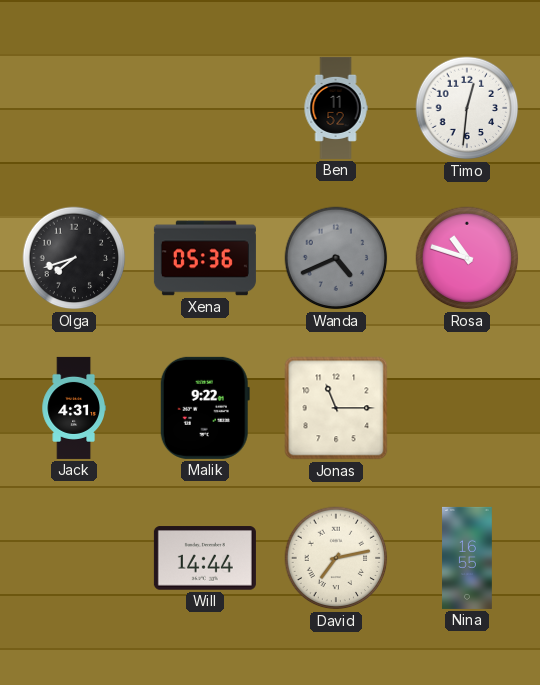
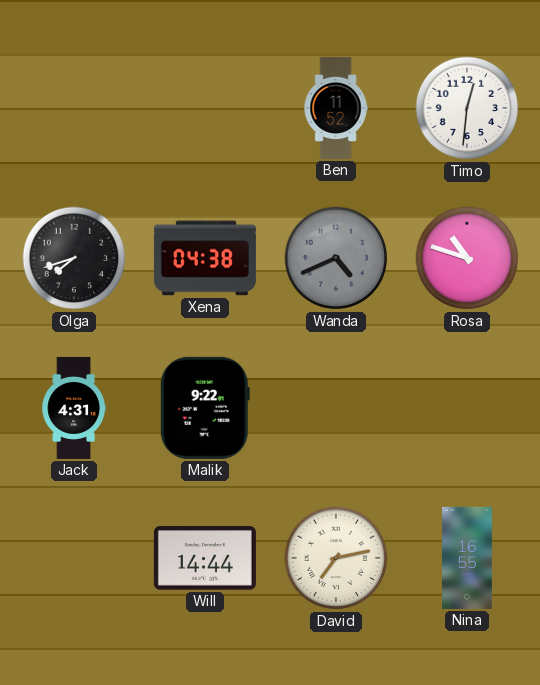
Xena: 05:36 -> 04:38
Jonas: 11:15 -> none
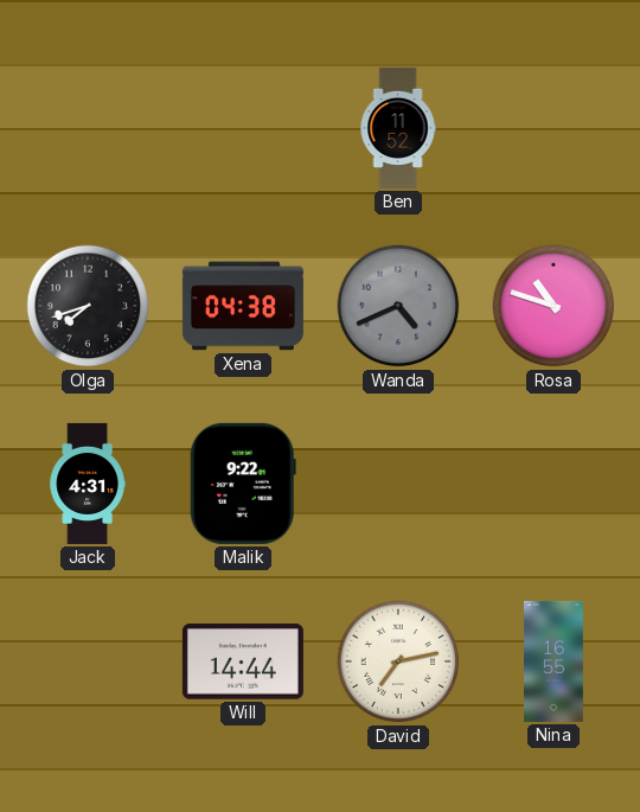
Timo: 12:31 -> none
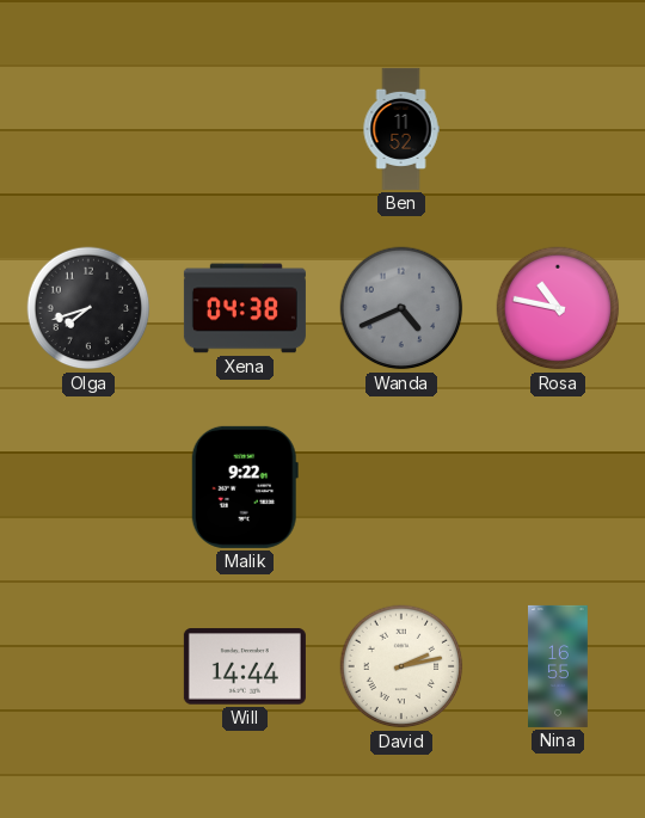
Rosa: 10:48 -> 10:47
Jack: 4:31 -> none
David: 7:13 -> 2:13
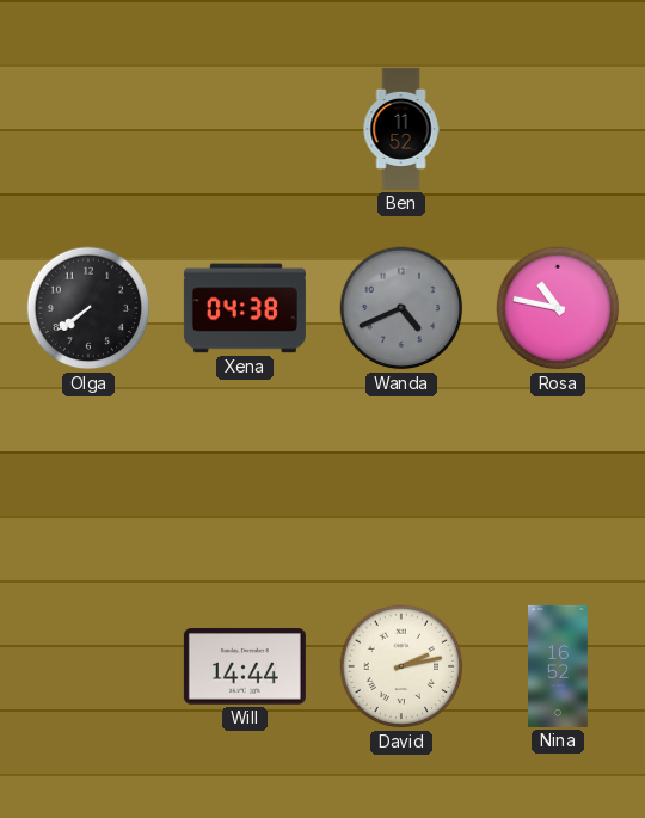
Olga: 7:42 -> 7:39
Malik: 9:22 -> none
Nina: 16:55 -> 16:52
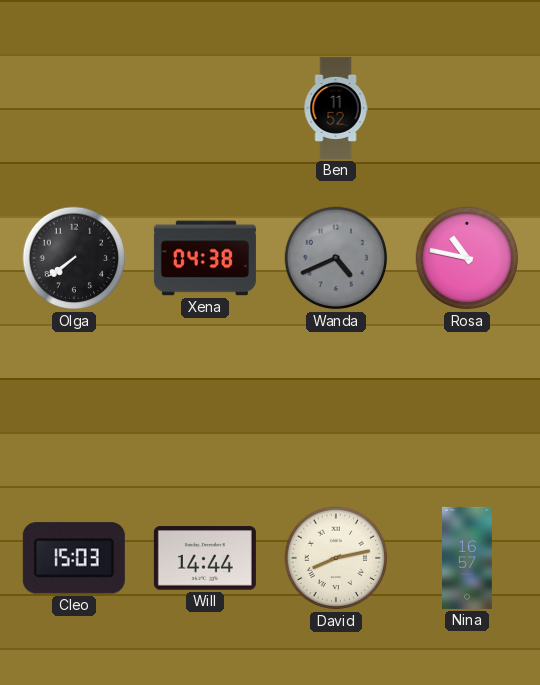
Cleo: none -> 15:03
David: 2:13 -> 8:13
Nina: 16:52 -> 16:57
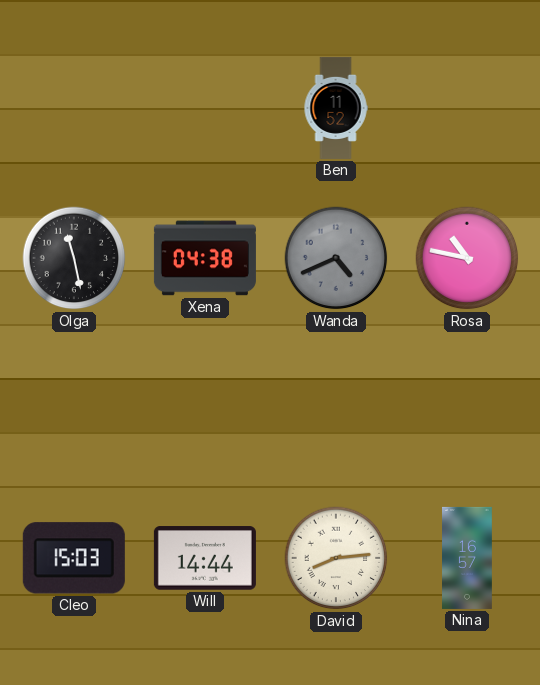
Olga: 7:39 -> 11:28
David: 8:13 -> 8:14
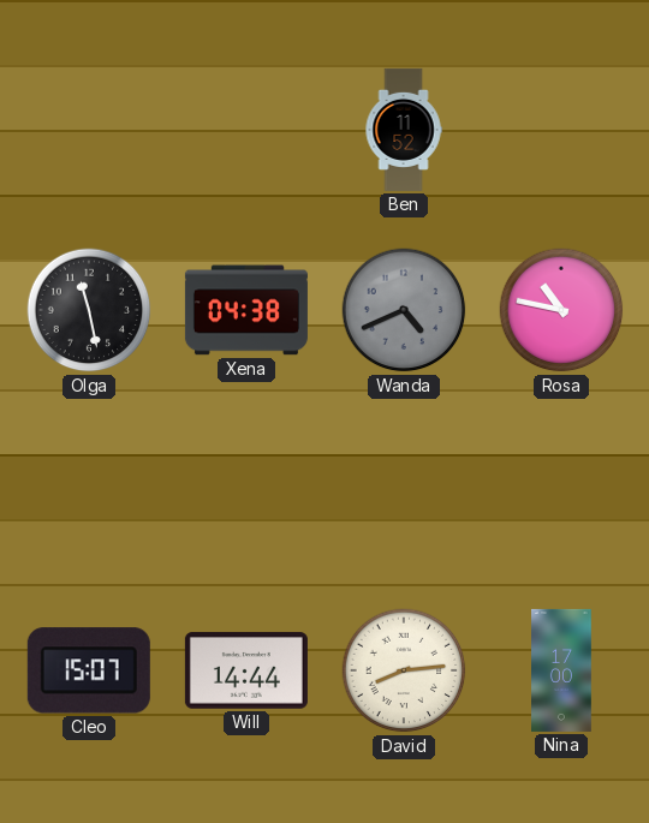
Cleo: 15:03 -> 15:07
Nina: 16:57 -> 17:00
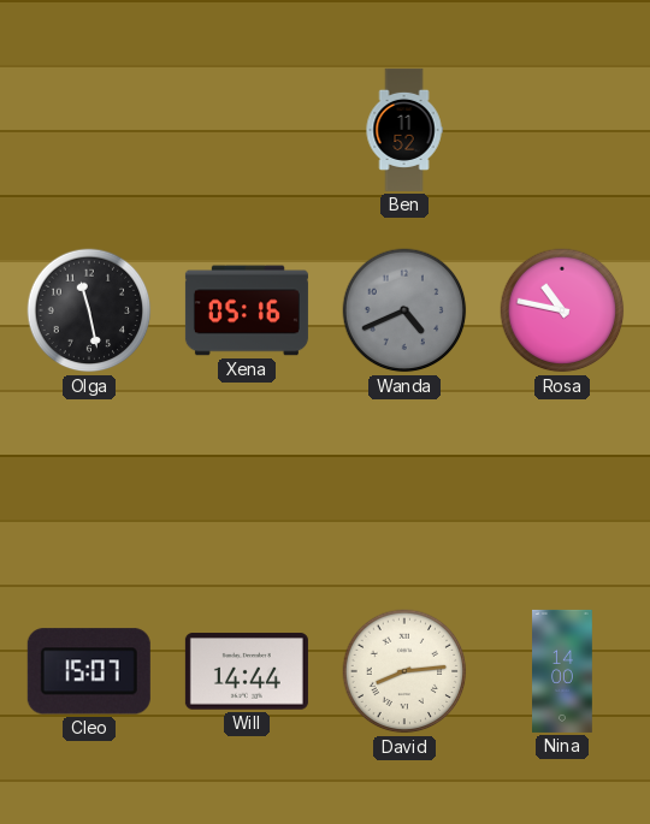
Xena: 04:38 -> 05:16
Nina: 17:00 -> 14:00
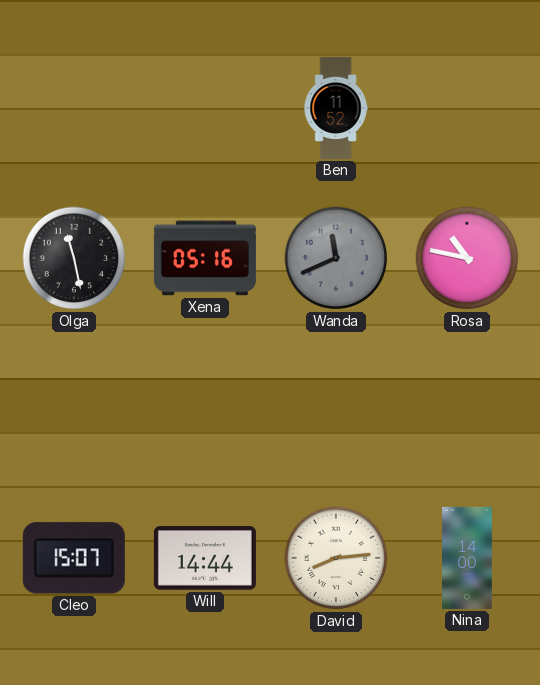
Wanda: 4:41 -> 11:41
